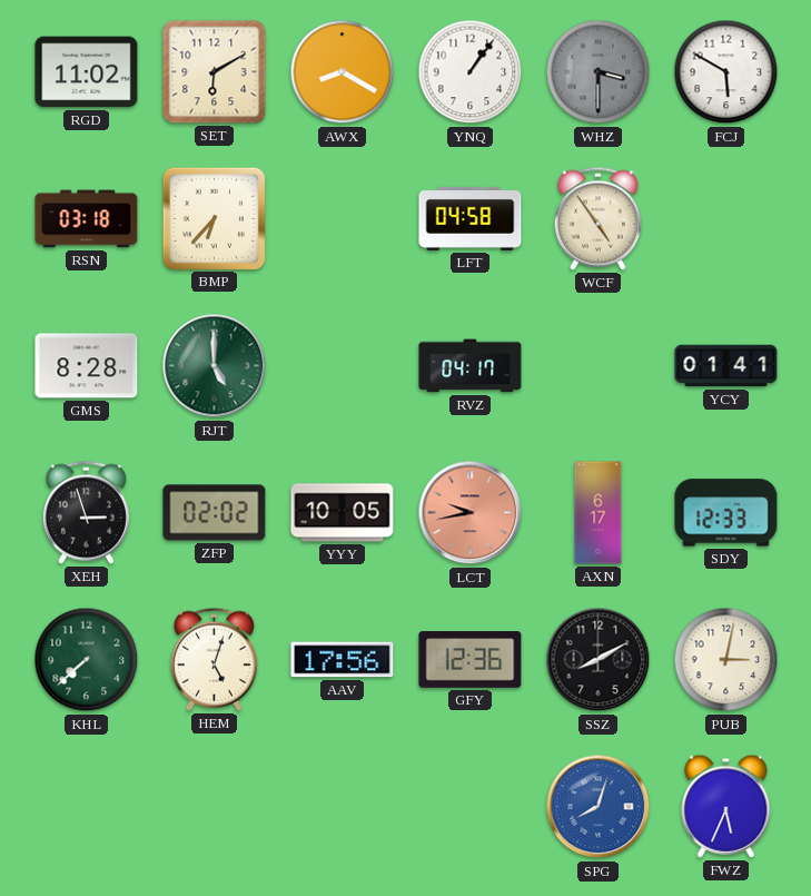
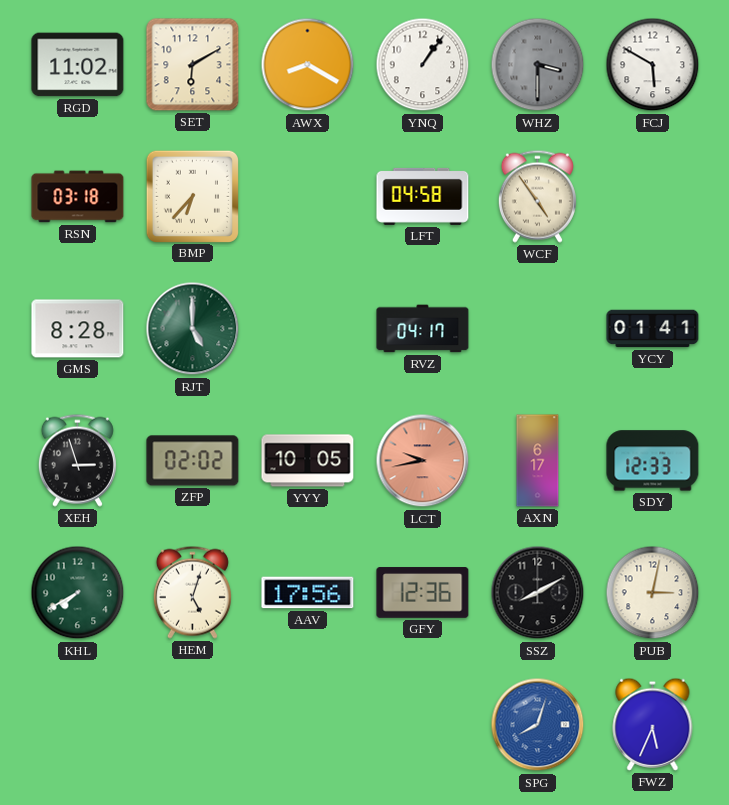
KHL: 7:38 -> 7:40
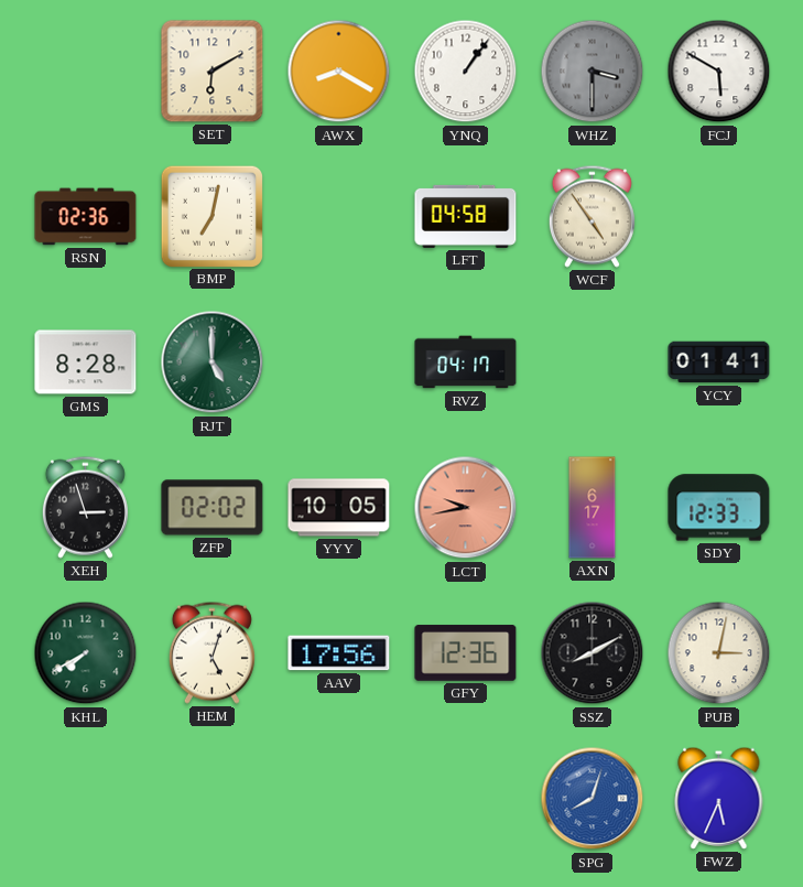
RGD: 11:02 -> none
RSN: 03:18 -> 02:36
BMP: 6:37 -> 7:02
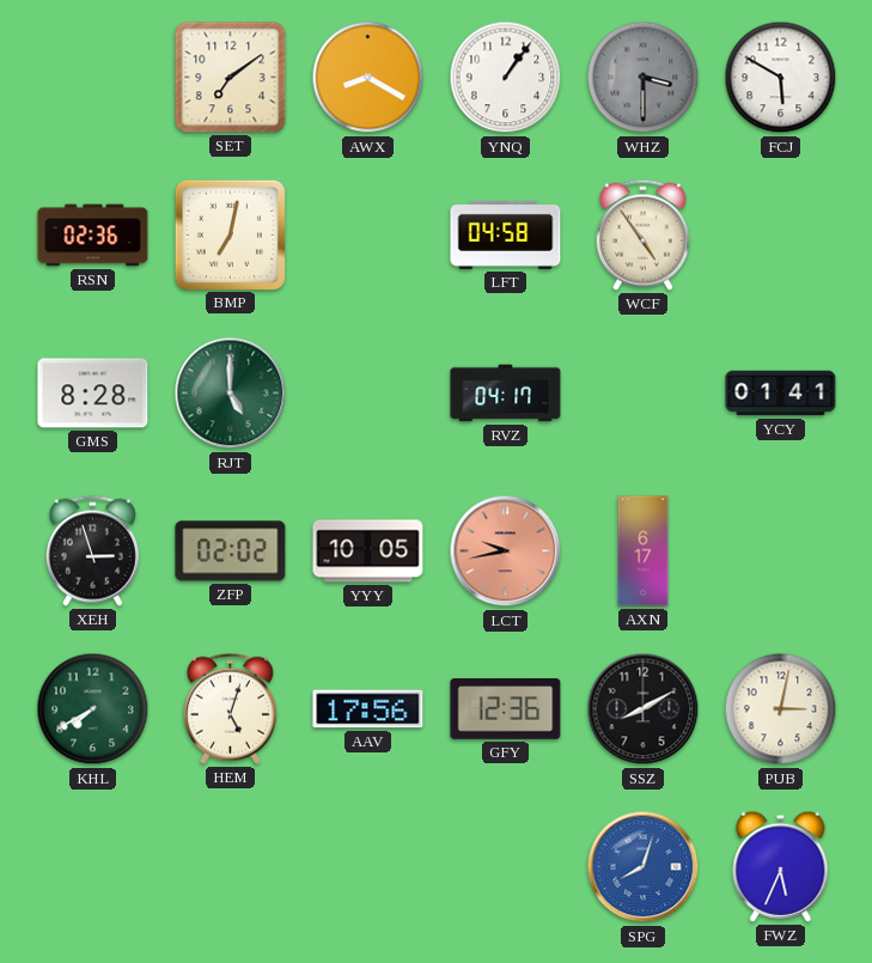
SET: 6:10 -> 7:09
SDY: 12:33 -> none
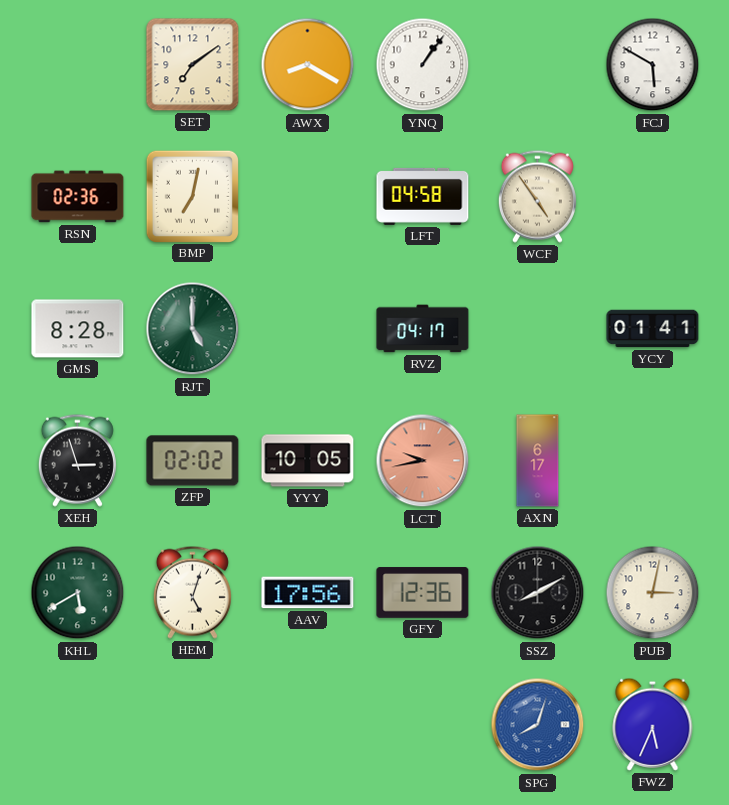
WHZ: 3:30 -> none
KHL: 7:40 -> 5:40
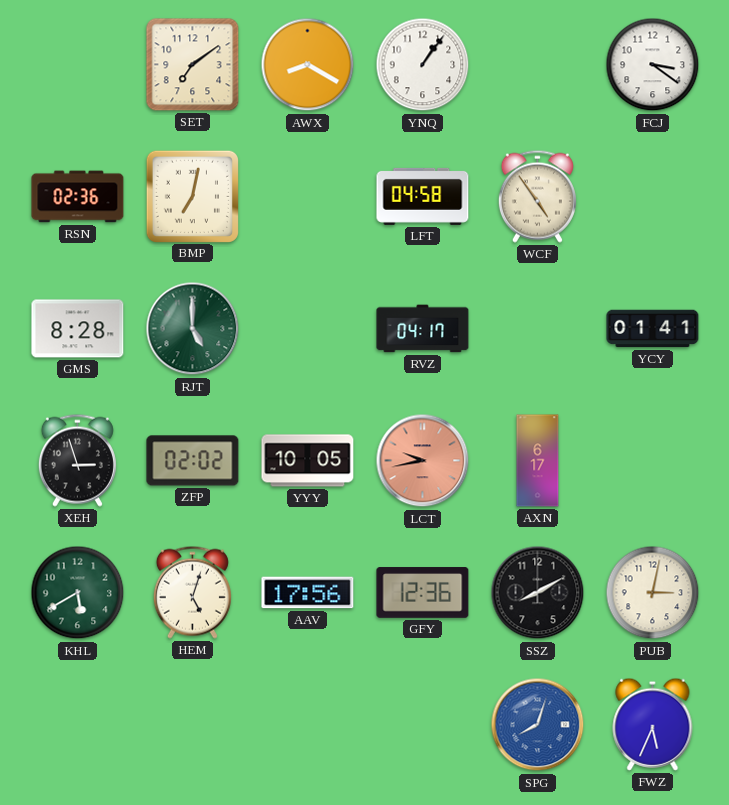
FCJ: 5:50 -> 3:21
